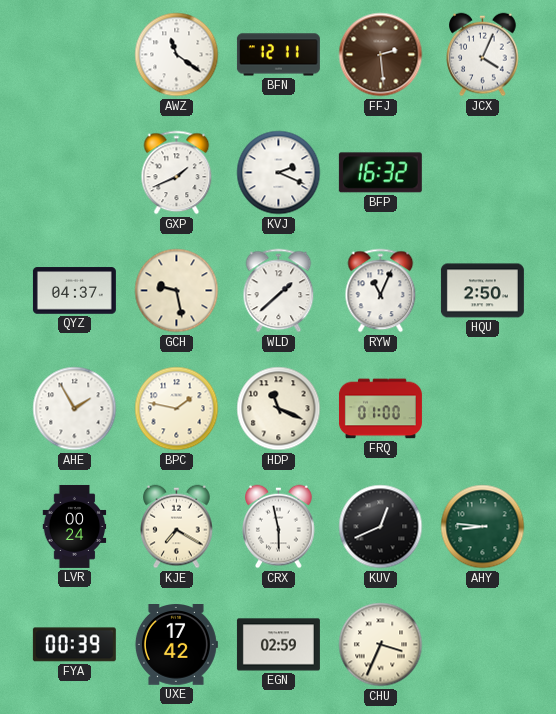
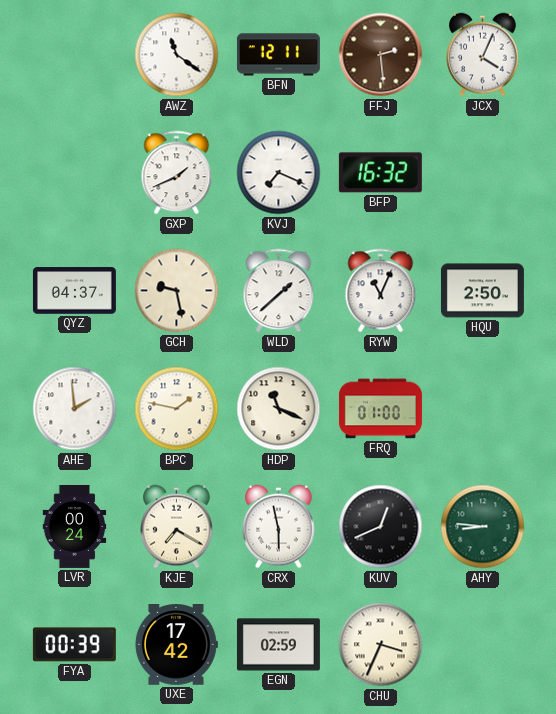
KVJ: 2:19 -> 7:19
AHE: 1:55 -> 1:59
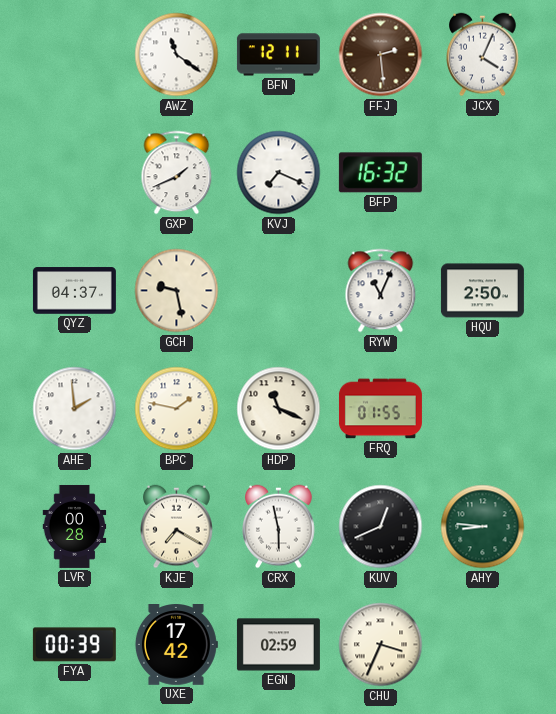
WLD: 1:38 -> none
FRQ: 01:00 -> 01:55
LVR: 00:24 -> 00:28
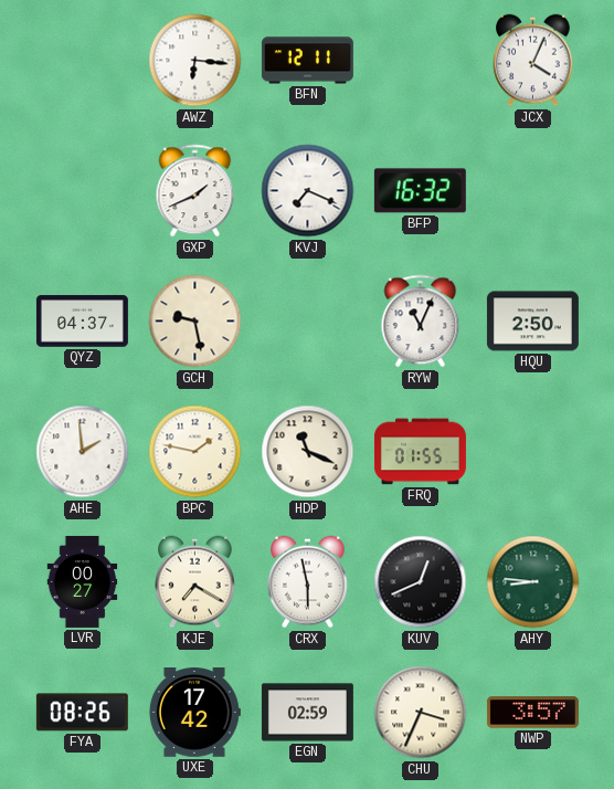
AWZ: 11:21 -> 6:16
FFJ: 2:29 -> none
LVR: 00:28 -> 00:27
FYA: 00:39 -> 08:26
NWP: none -> 3:57
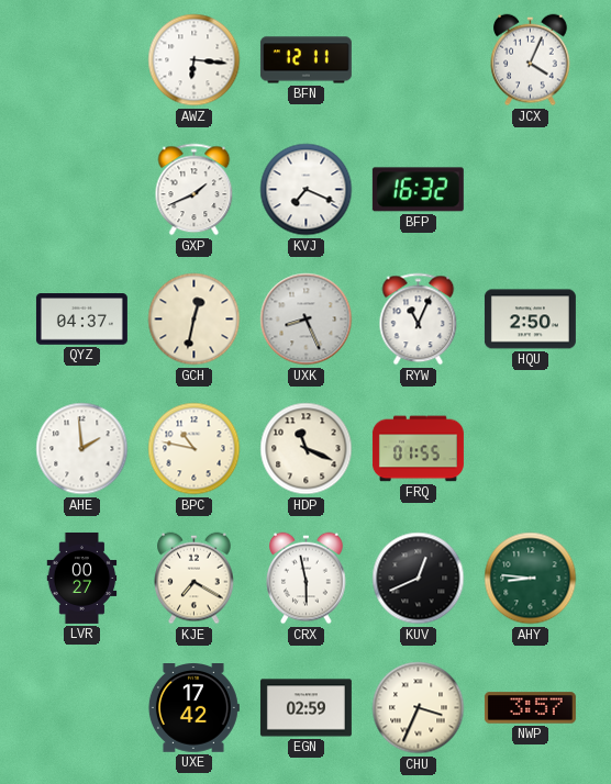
GCH: 9:28 -> 12:32
UXK: none -> 8:26
BPC: 1:47 -> 10:47
FYA: 08:26 -> none
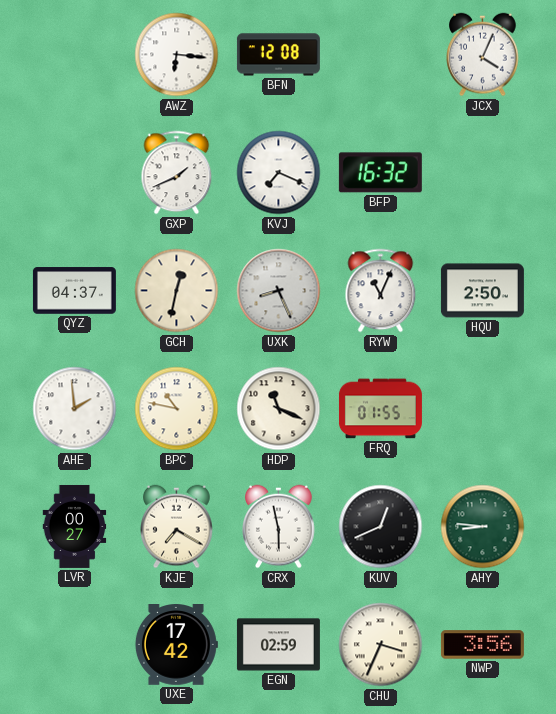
BFN: 12:11 -> 12:08
NWP: 3:57 -> 3:56
